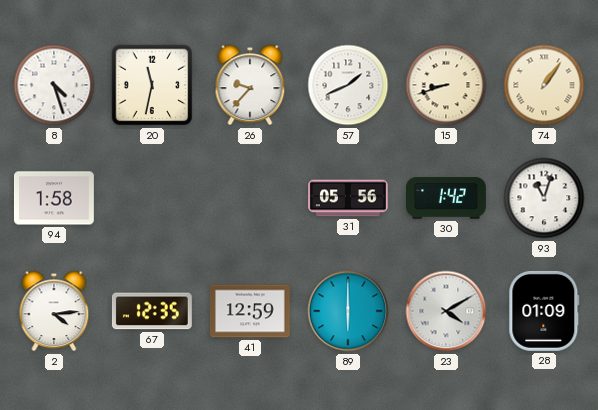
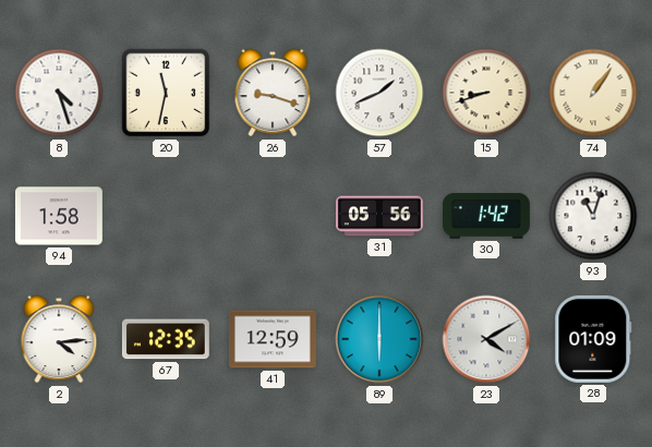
26: 9:37 -> 9:18
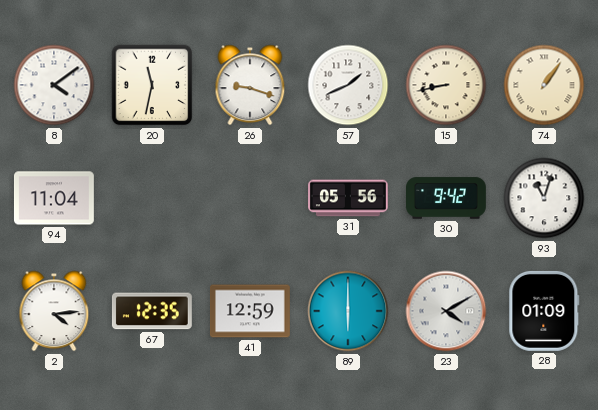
8: 4:27 -> 4:09
15: 8:42 -> 8:43
94: 1:58 -> 11:04
30: 1:42 -> 9:42
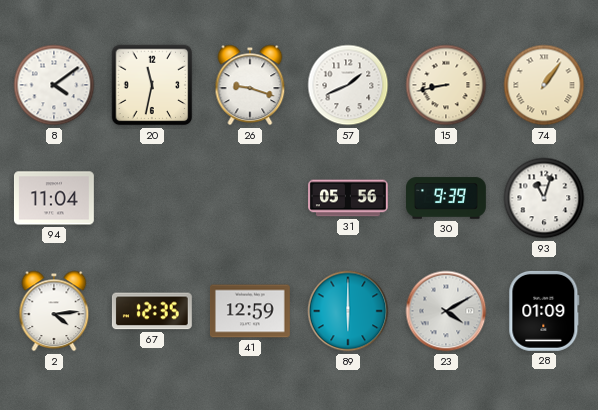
30: 9:42 -> 9:39
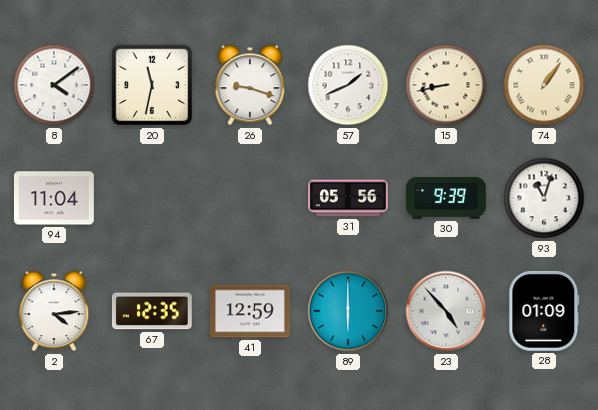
23: 4:10 -> 4:53
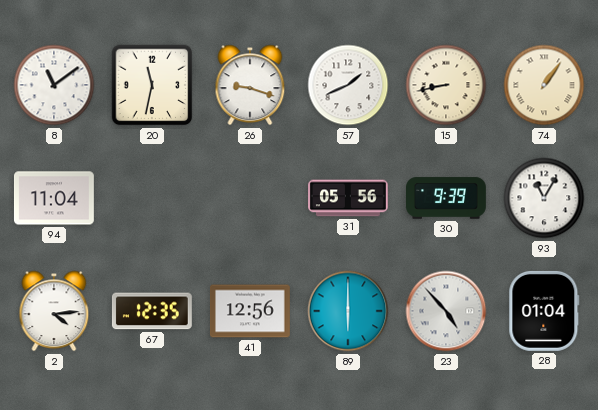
8: 4:09 -> 11:09
93: 11:03 -> 11:05
41: 12:59 -> 12:56
28: 01:09 -> 01:04
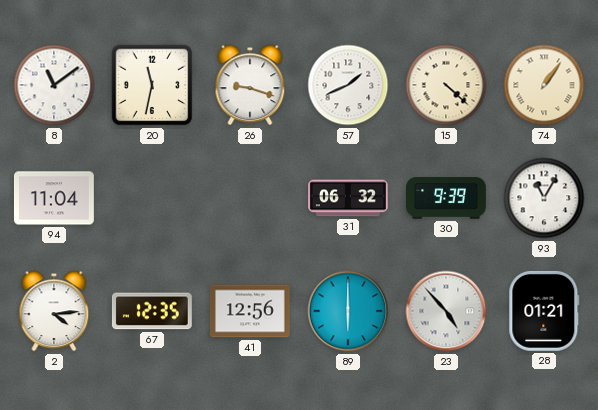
15: 8:43 -> 4:22
31: 05:56 -> 06:32
28: 01:04 -> 01:21
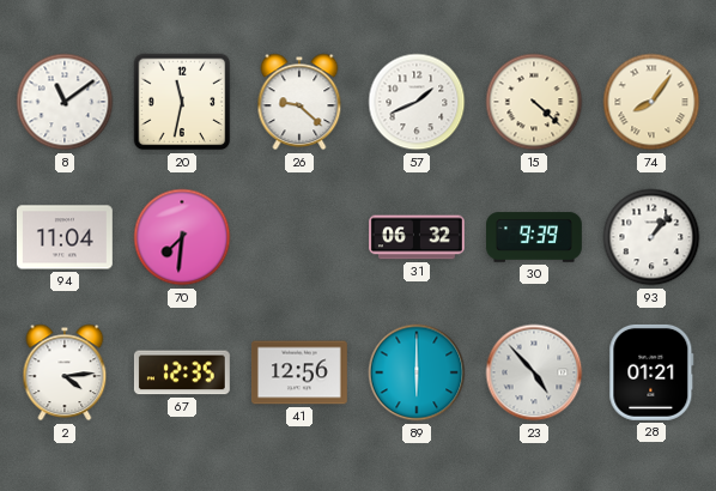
26: 9:18 -> 9:22
74: 1:06 -> 8:06
70: none -> 7:31
93: 11:05 -> 1:07
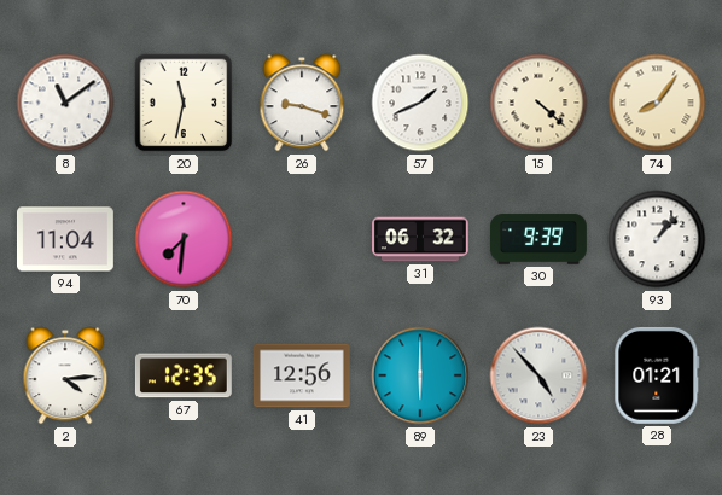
26: 9:22 -> 9:18
